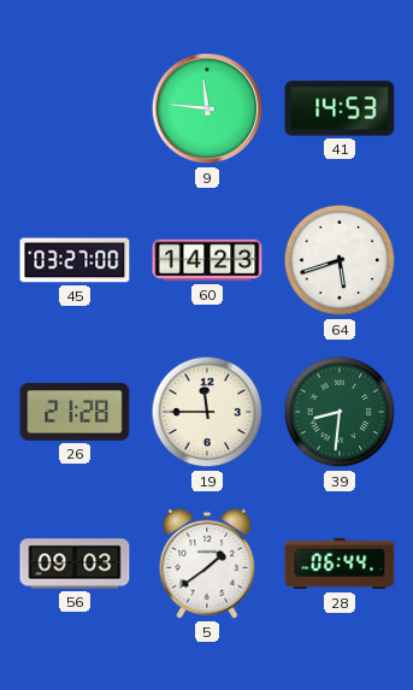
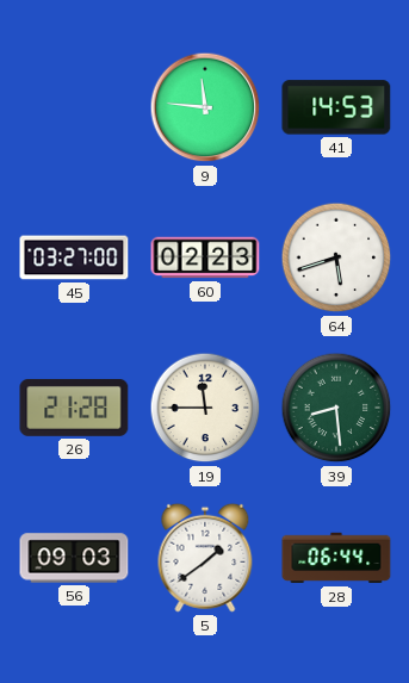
60: 14:23 -> 02:23
39: 8:31 -> 8:29
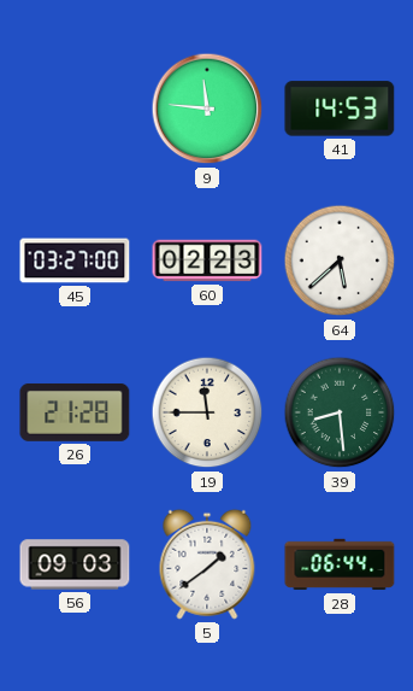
64: 5:42 -> 5:38
